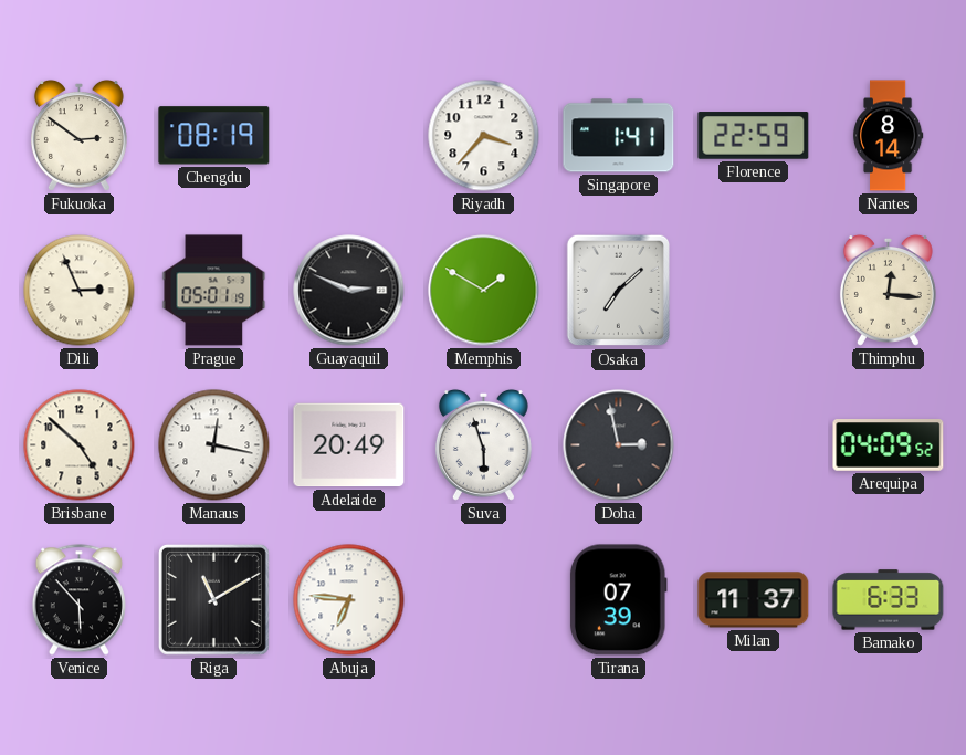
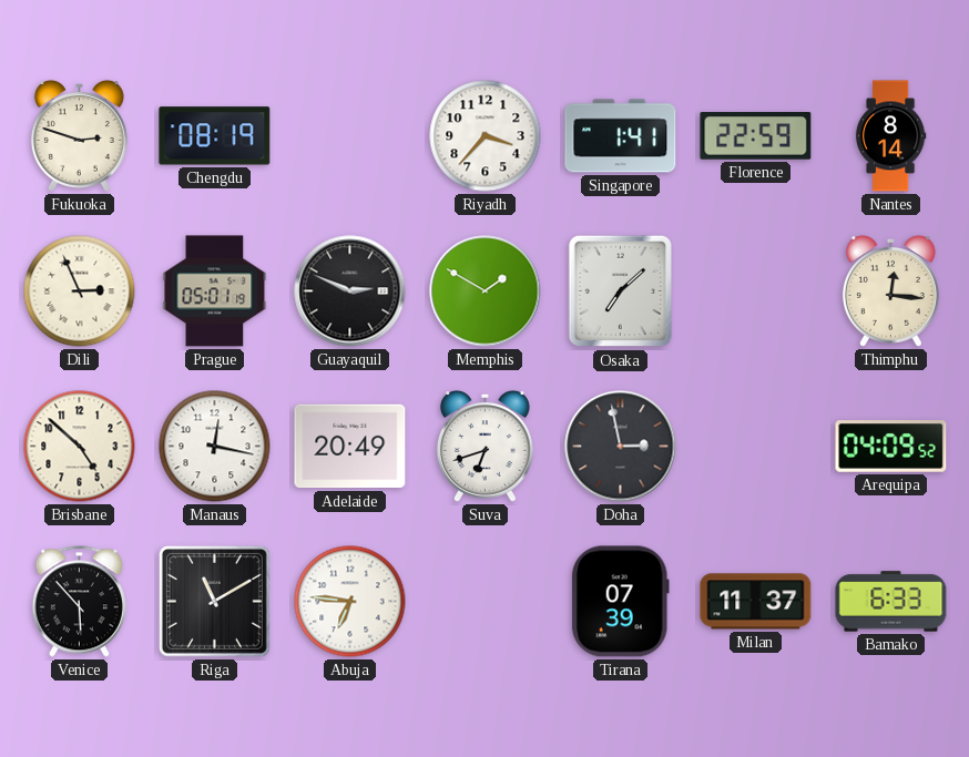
Fukuoka: 2:51 -> 2:48
Suva: 5:57 -> 6:42
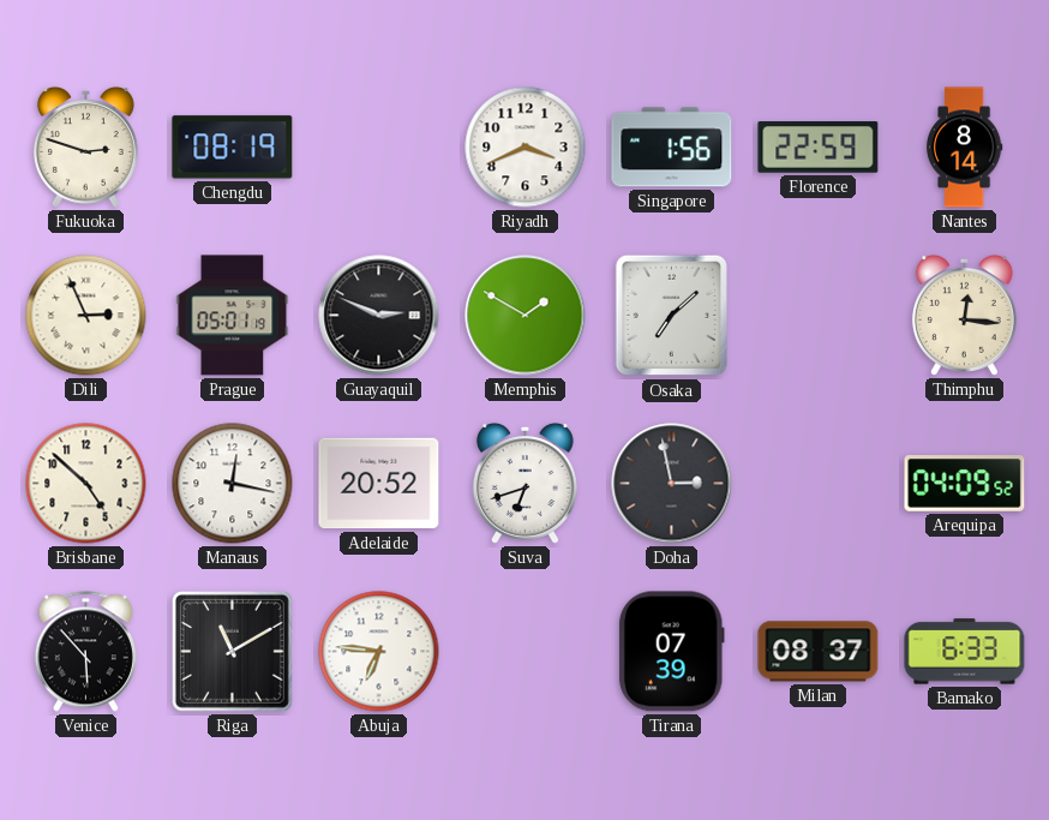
Riyadh: 3:37 -> 3:41
Singapore: 1:41 -> 1:56
Adelaide: 20:49 -> 20:52
Milan: 11:37 -> 08:37
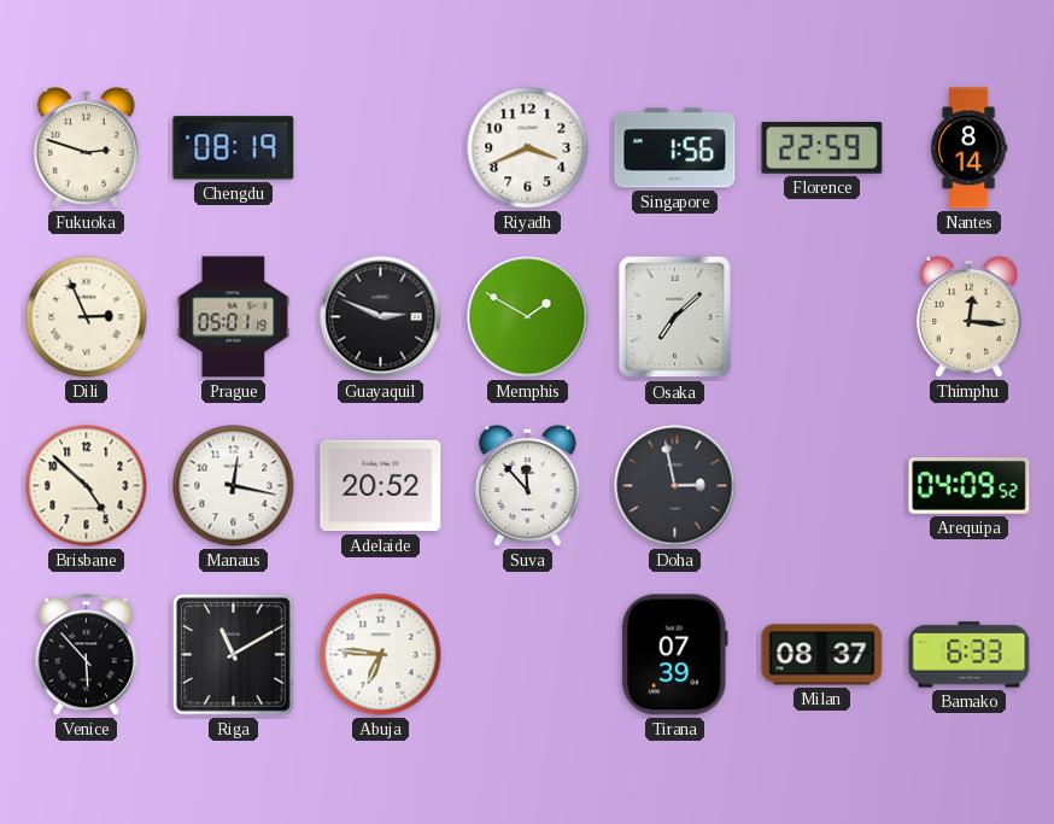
Suva: 6:42 -> 11:53
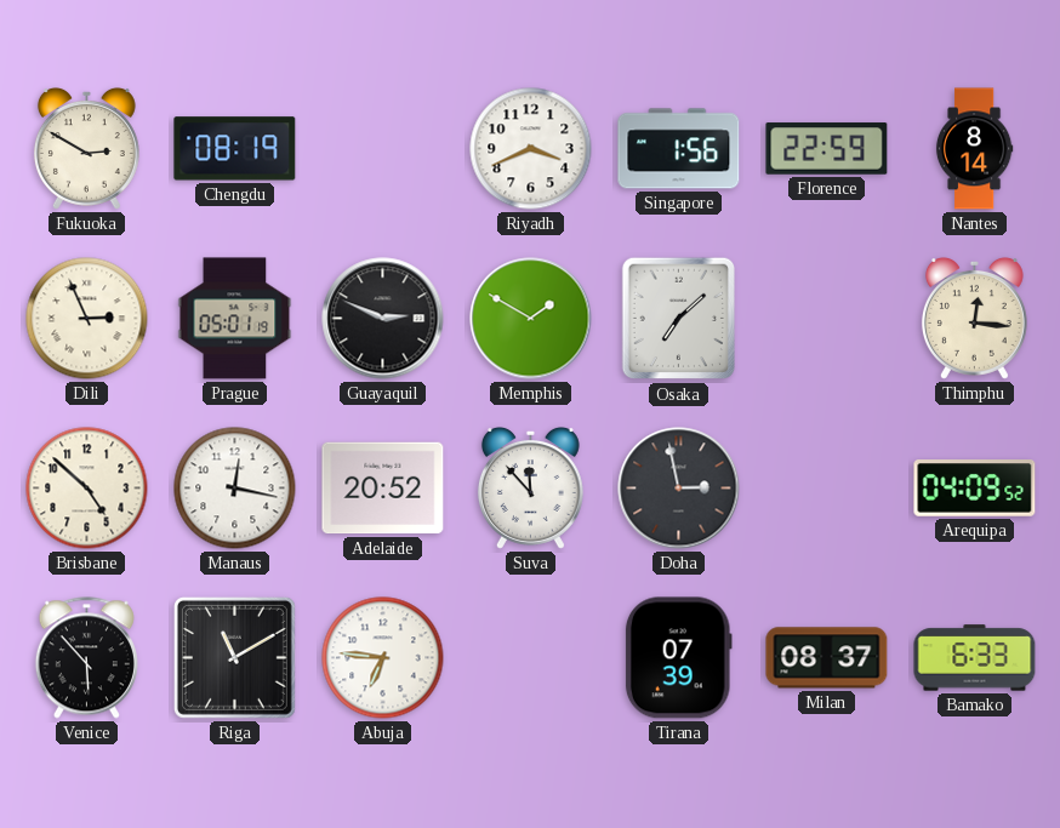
Fukuoka: 2:48 -> 2:50
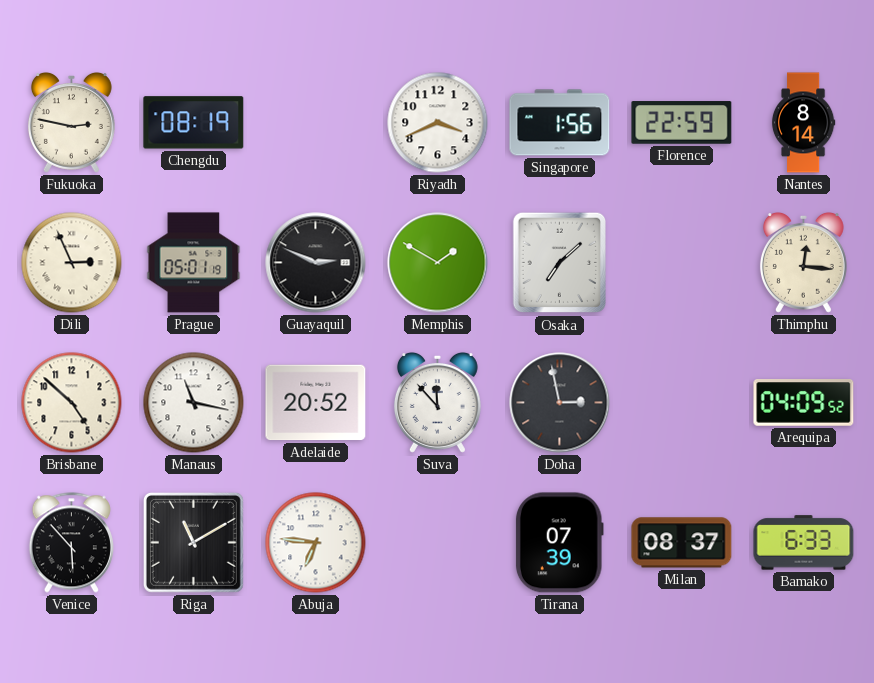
Fukuoka: 2:50 -> 2:47
Manaus: 12:17 -> 11:17
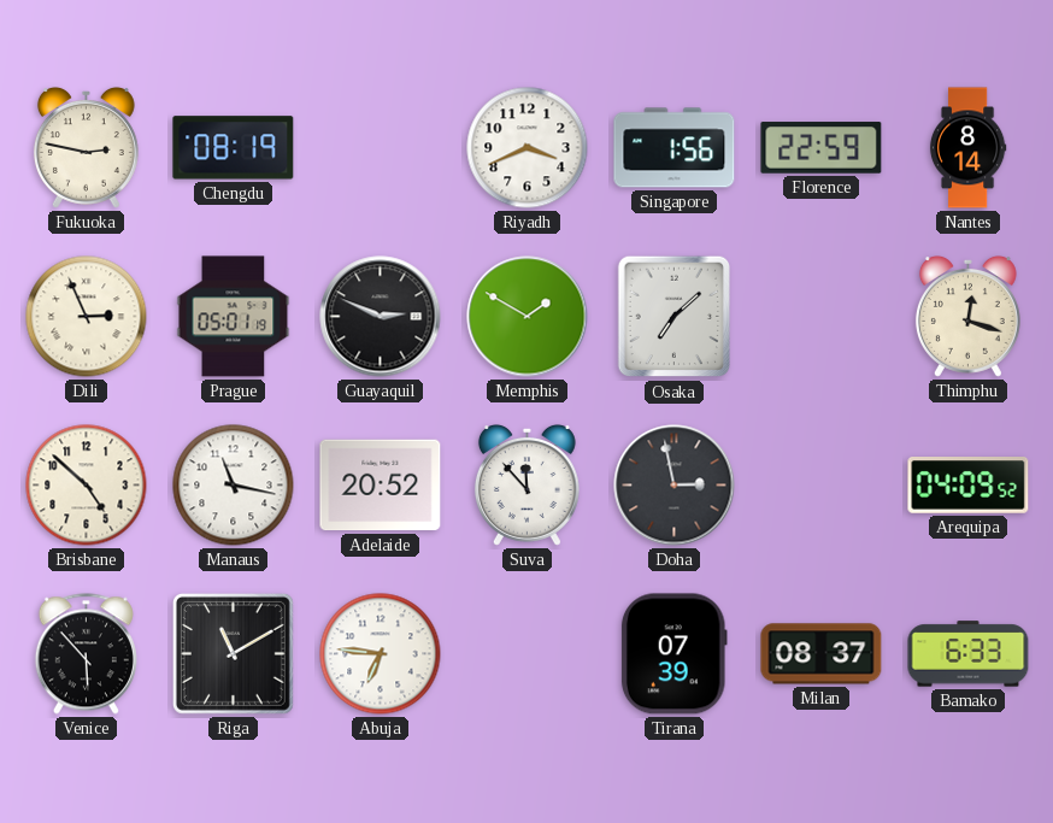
Thimphu: 12:16 -> 12:18
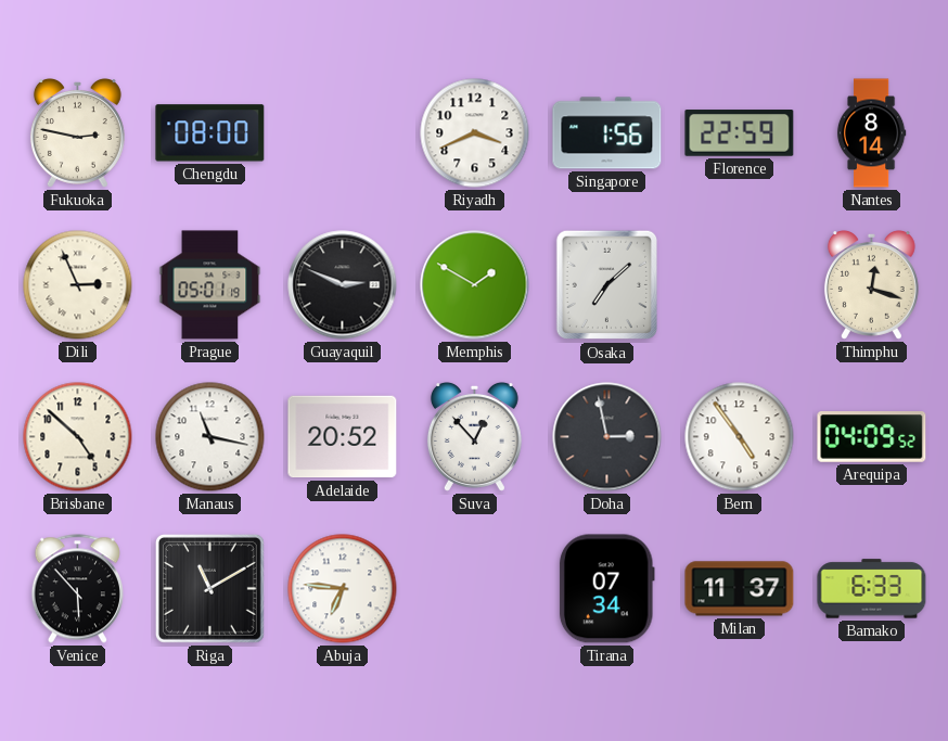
Chengdu: 08:19 -> 08:00
Suva: 11:53 -> 12:53
Bern: none -> 4:54
Tirana: 07:39 -> 07:34
Milan: 08:37 -> 11:37
